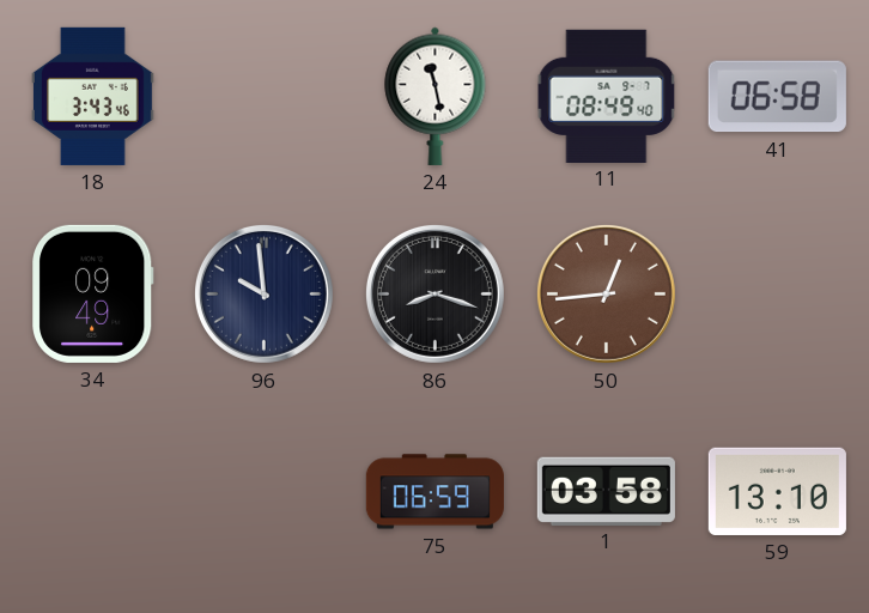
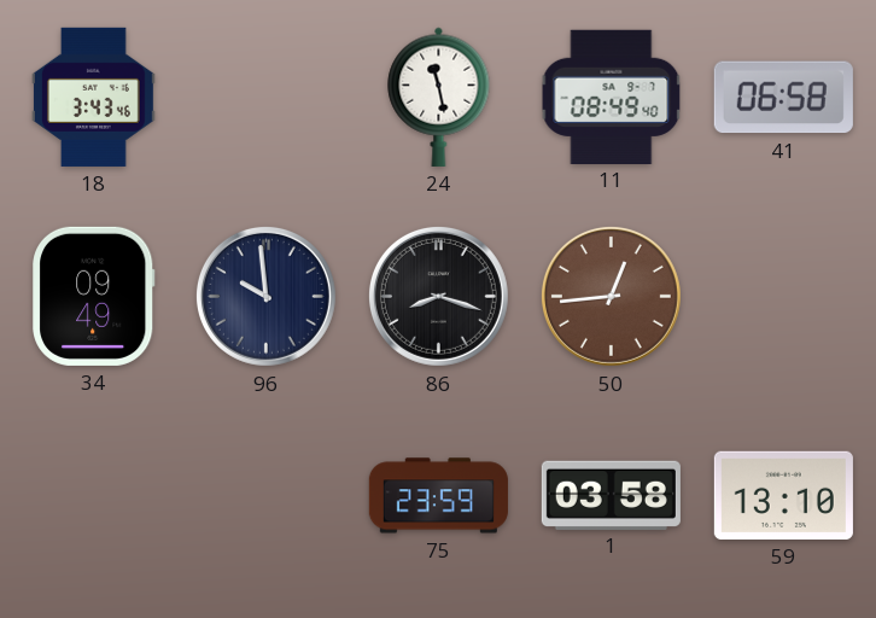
75: 06:59 -> 23:59
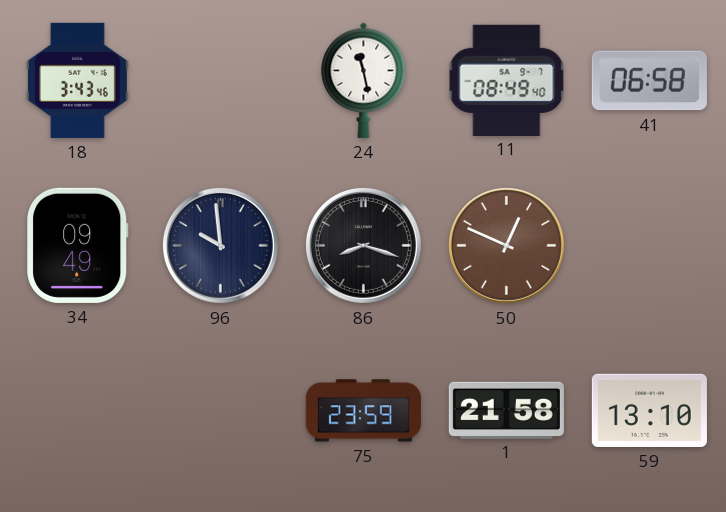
50: 12:44 -> 12:49
1: 03:58 -> 21:58
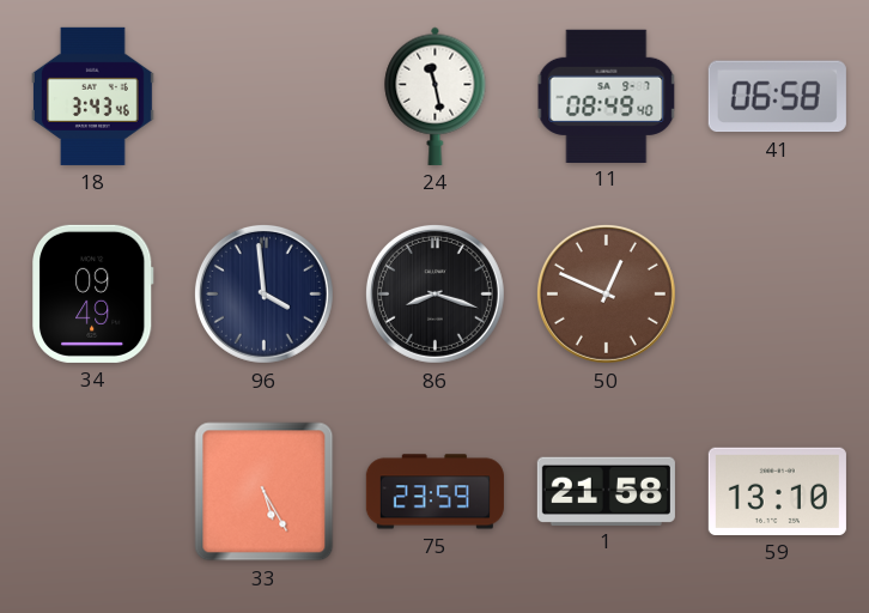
96: 9:59 -> 3:59
33: none -> 5:25
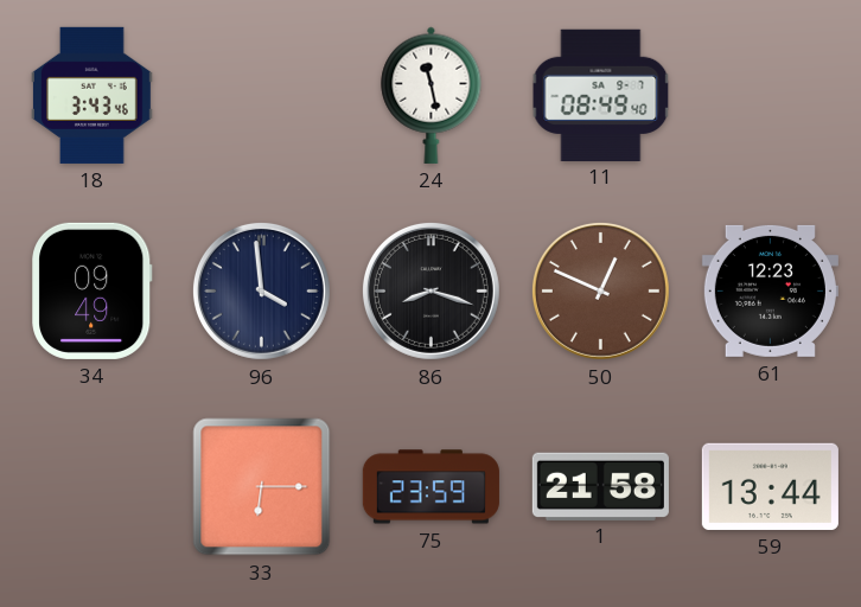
41: 06:58 -> none
61: none -> 12:23
33: 5:25 -> 6:15
59: 13:10 -> 13:44
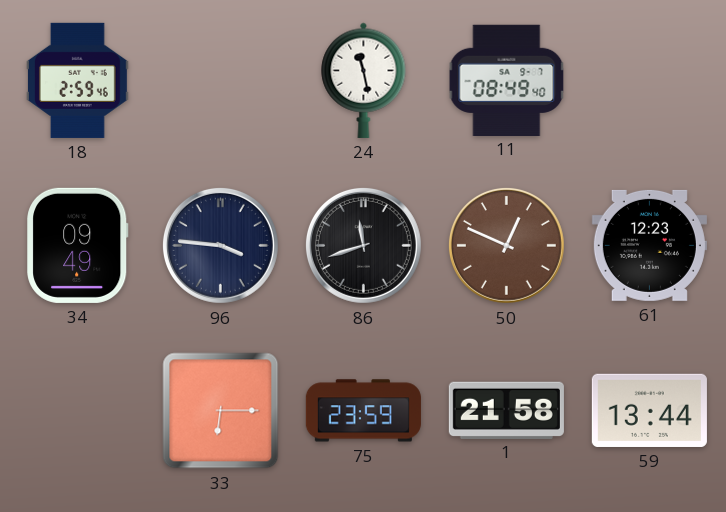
18: 3:43 -> 2:59
96: 3:59 -> 3:46
86: 8:18 -> 11:42
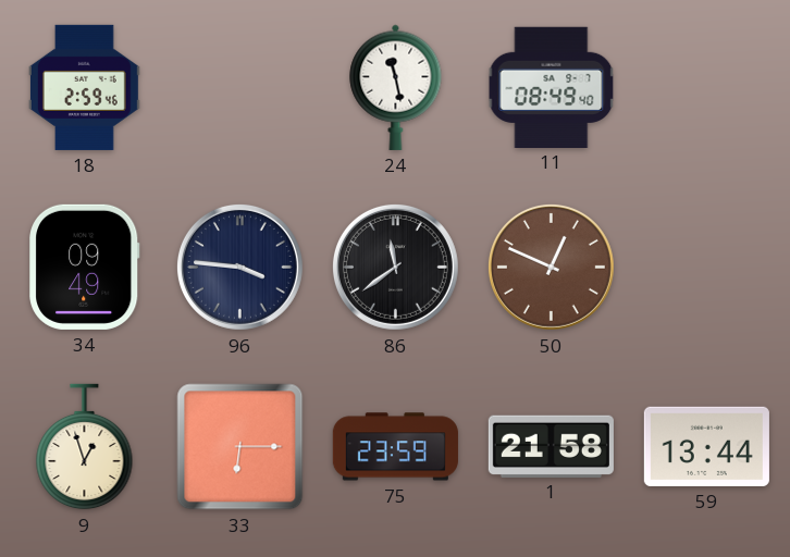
86: 11:42 -> 11:39
61: 12:23 -> none
9: none -> 12:57
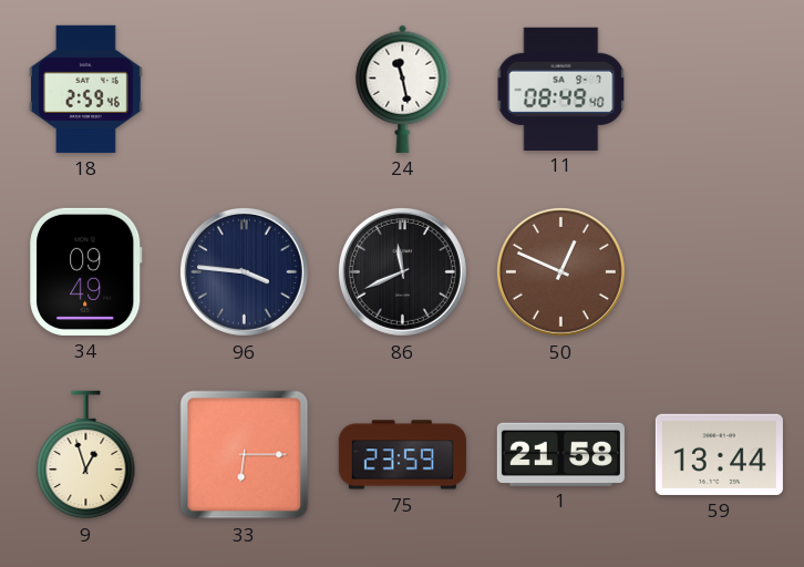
86: 11:39 -> 11:41
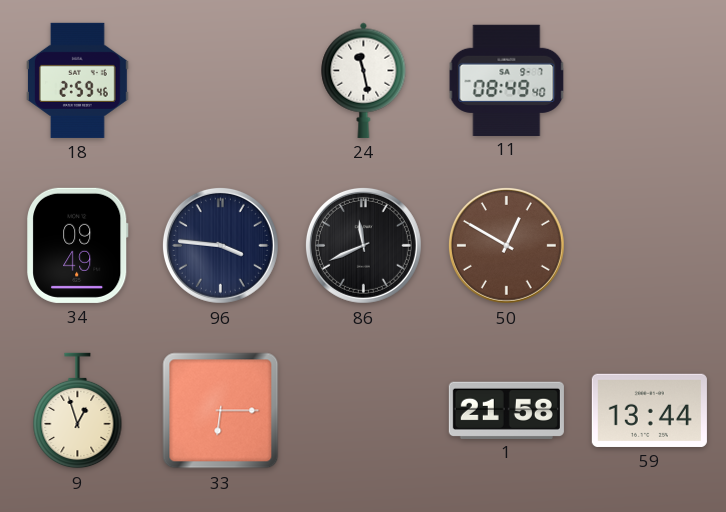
50: 12:49 -> 12:50
75: 23:59 -> none
